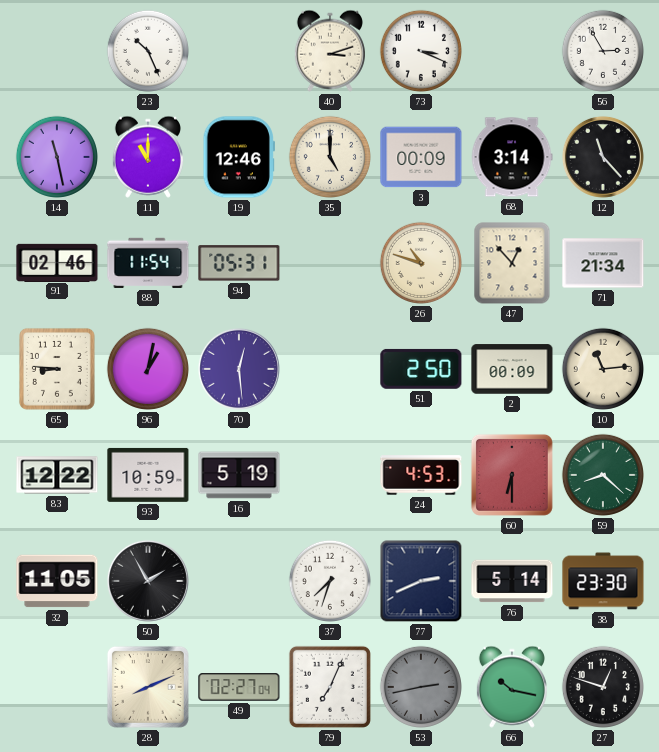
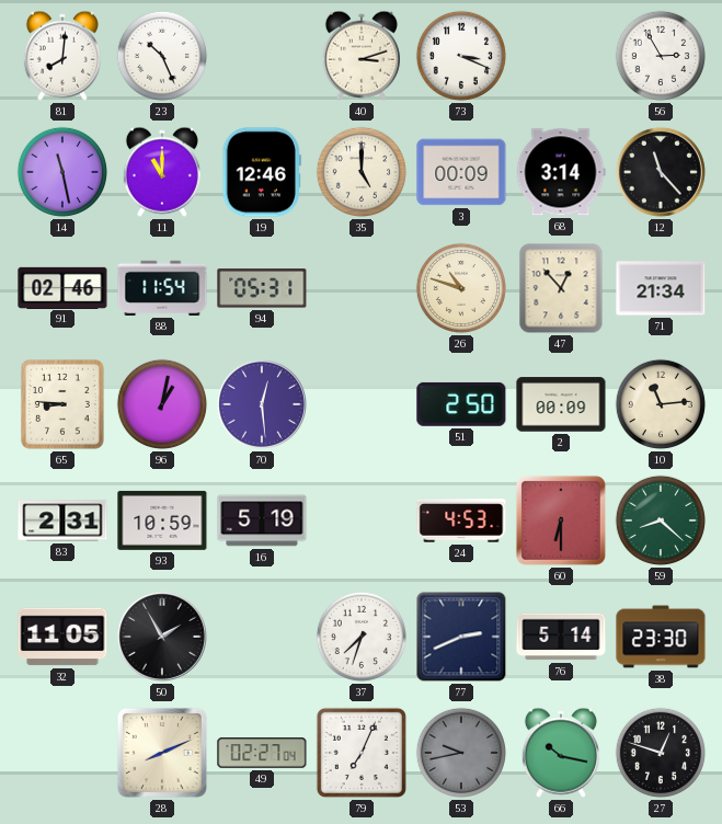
81: none -> 8:01
83: 12:22 -> 2:31
53: 2:43 -> 9:43
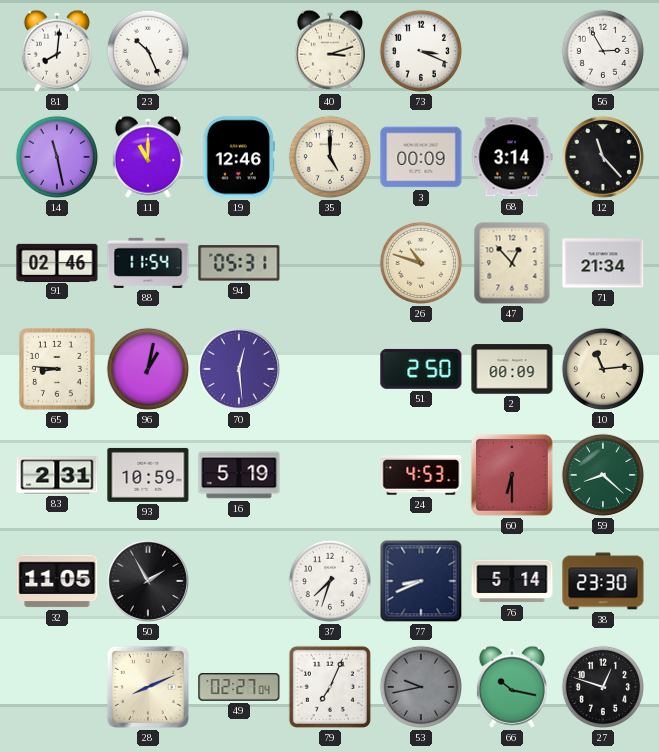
77: 2:41 -> 8:41
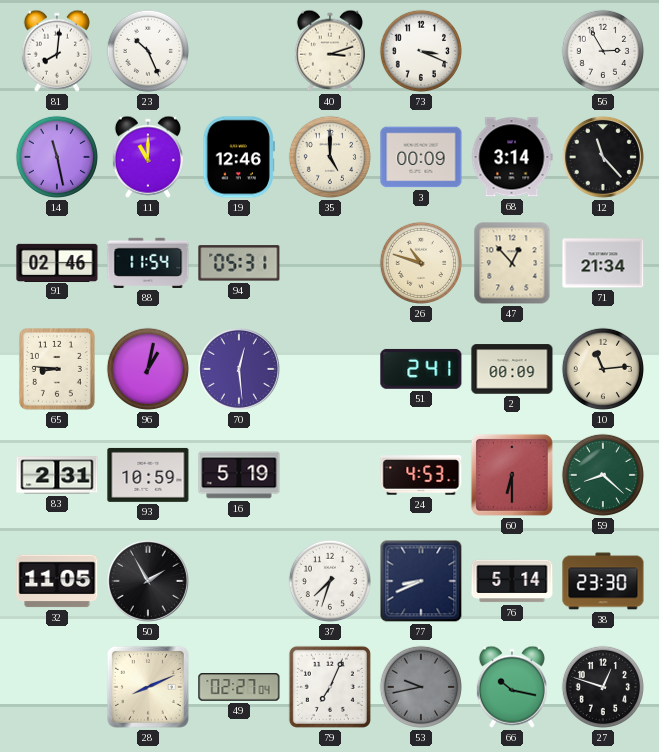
51: 2:50 -> 2:41
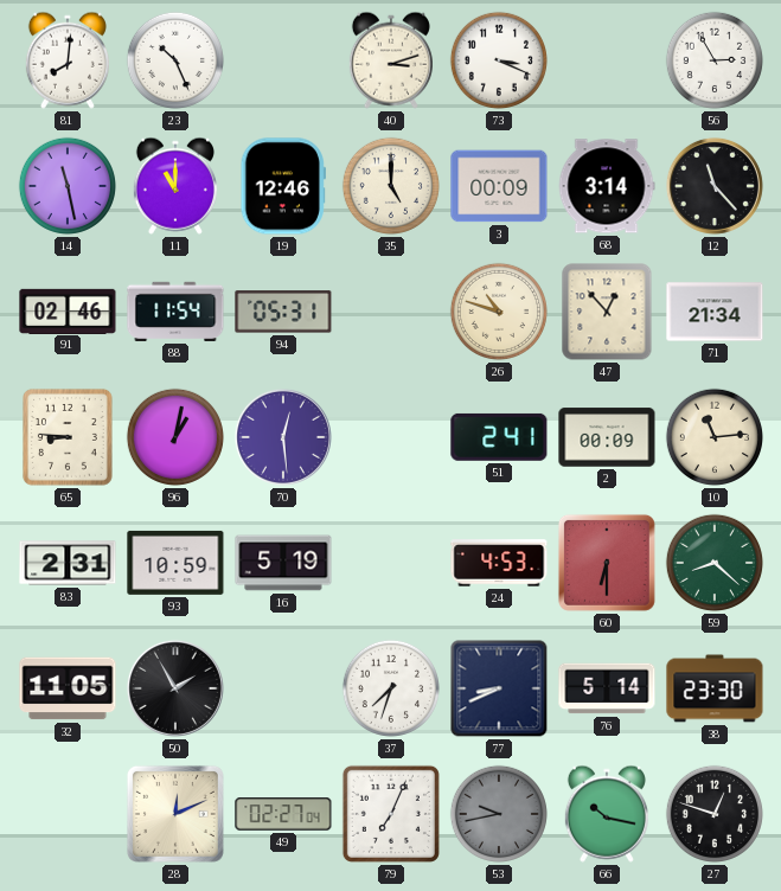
28: 8:11 -> 12:11
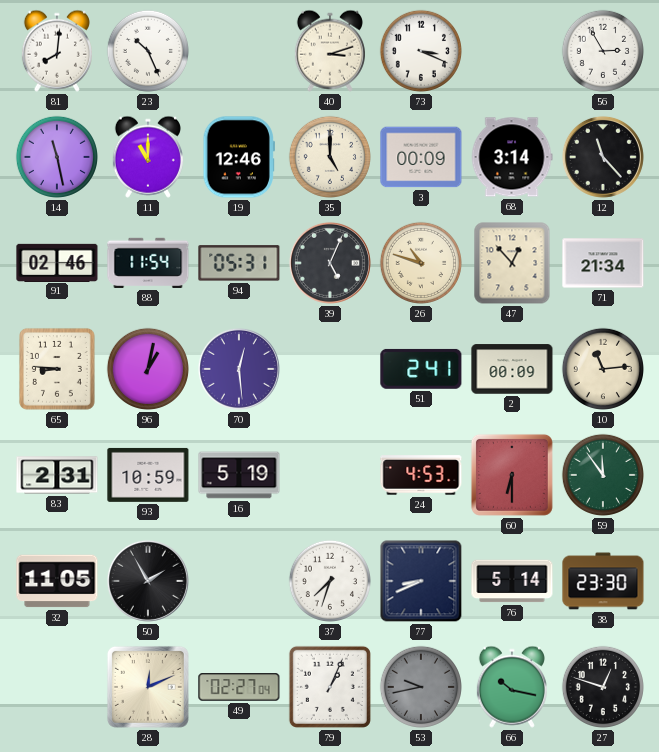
39: none -> 5:04
59: 8:22 -> 11:54
79: 7:04 -> 1:04
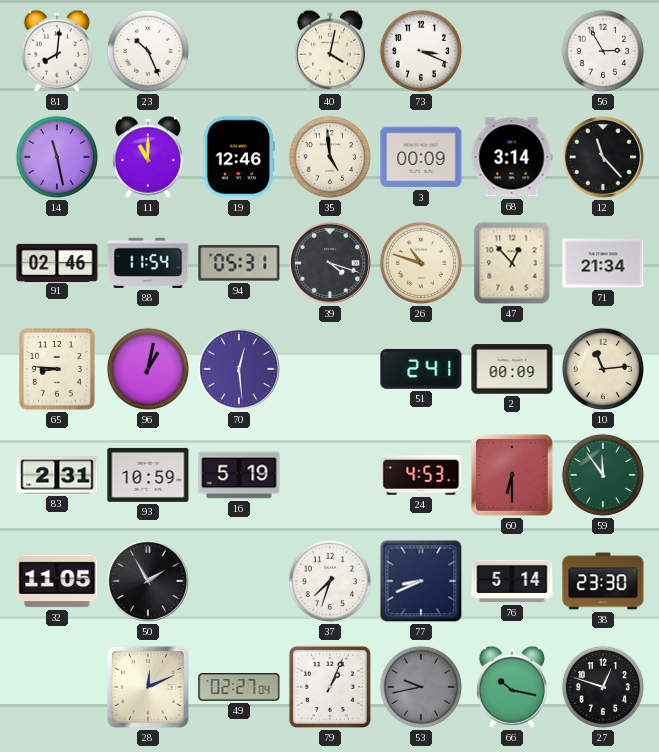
40: 3:12 -> 4:02
35: 5:00 -> 4:59
39: 5:04 -> 4:18
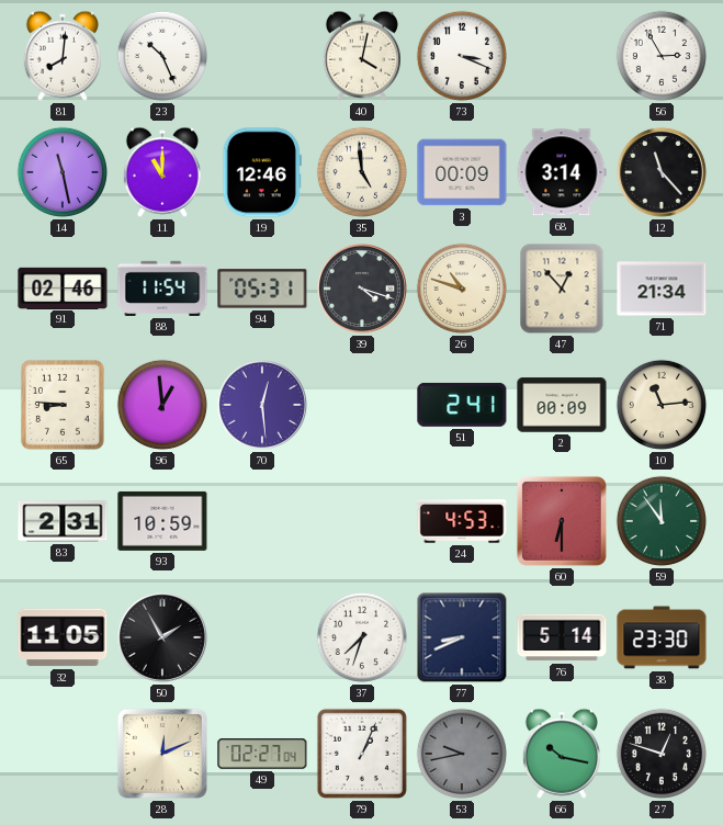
96: 1:02 -> 12:59
16: 5:19 -> none
